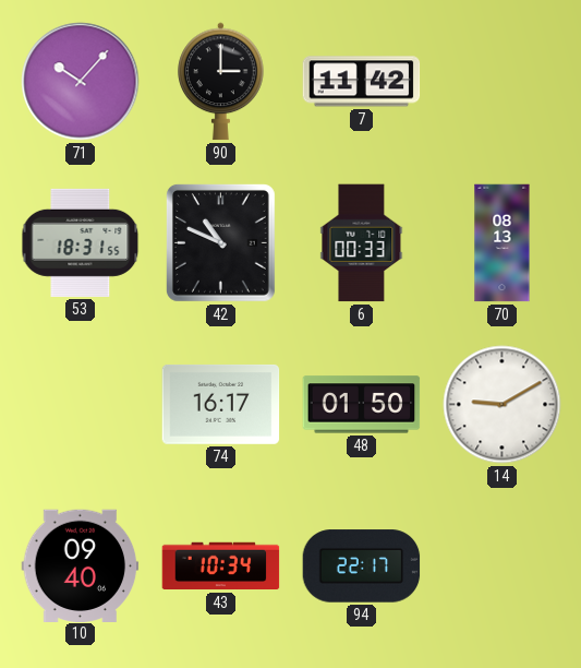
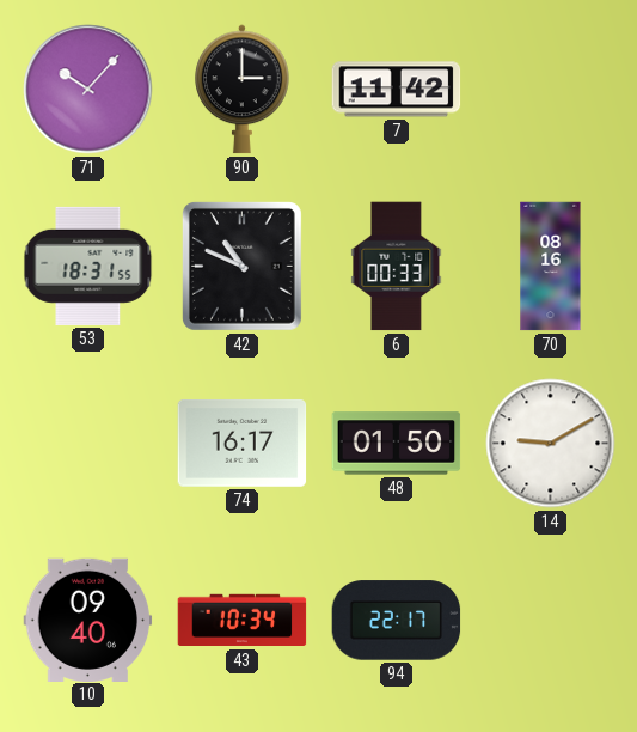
70: 08:13 -> 08:16
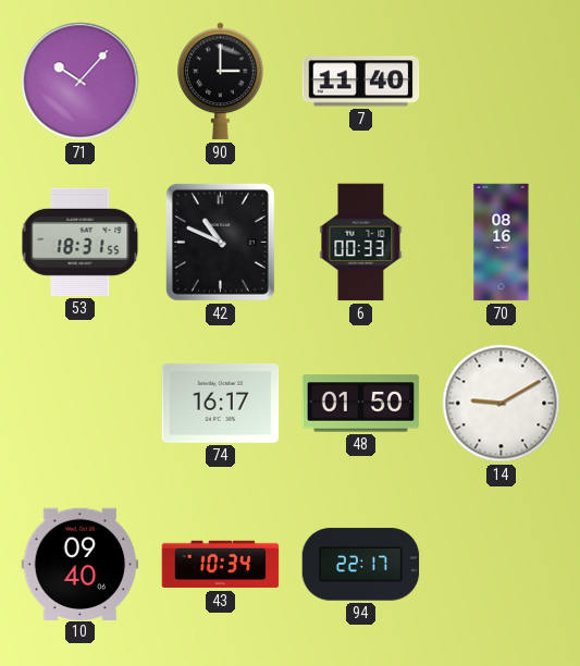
7: 11:42 -> 11:40
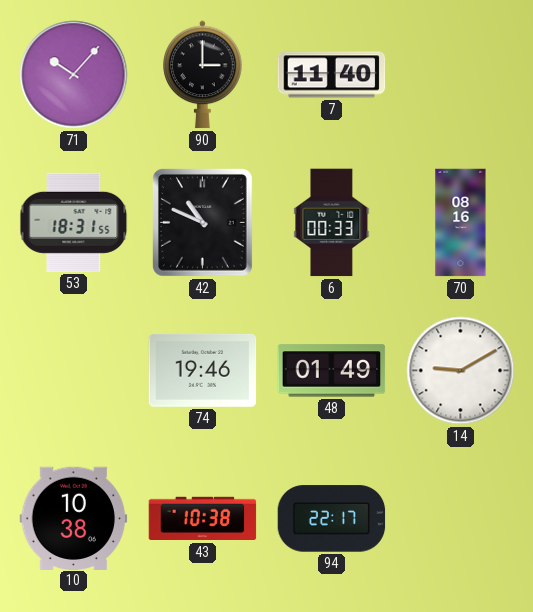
74: 16:17 -> 19:46
48: 01:50 -> 01:49
10: 09:40 -> 10:38
43: 10:34 -> 10:38
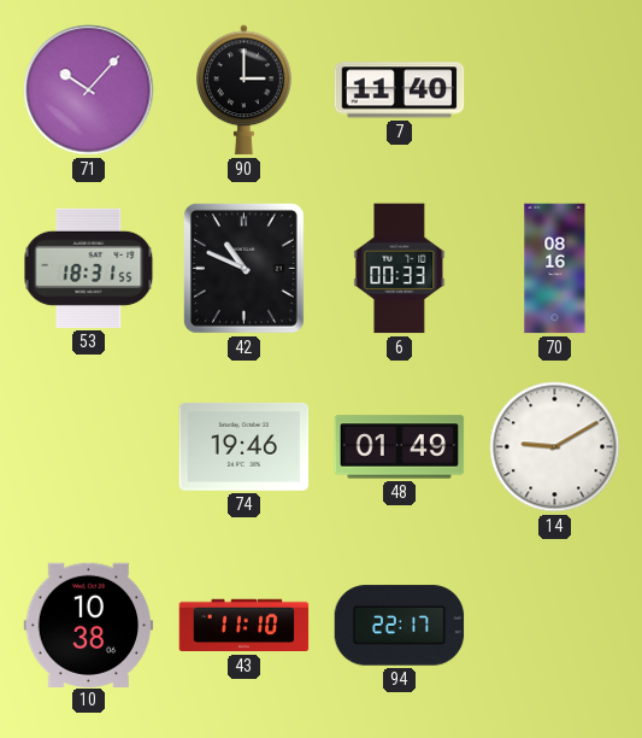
43: 10:38 -> 11:10
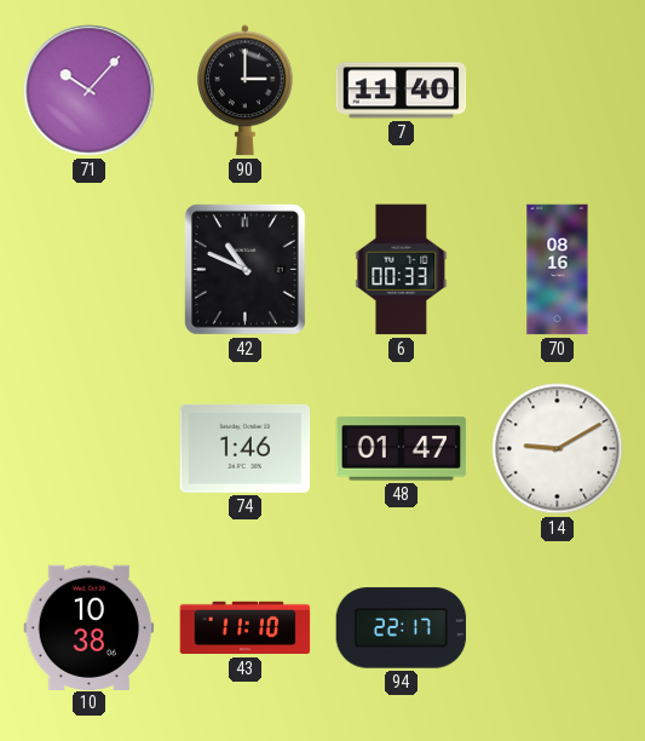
53: 18:31 -> none
74: 19:46 -> 1:46
48: 01:49 -> 01:47
